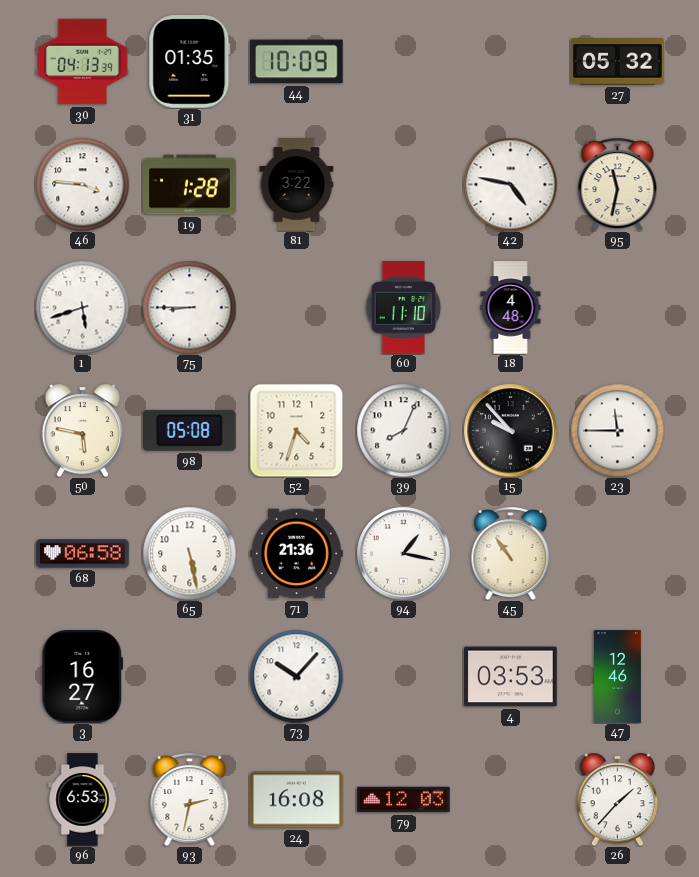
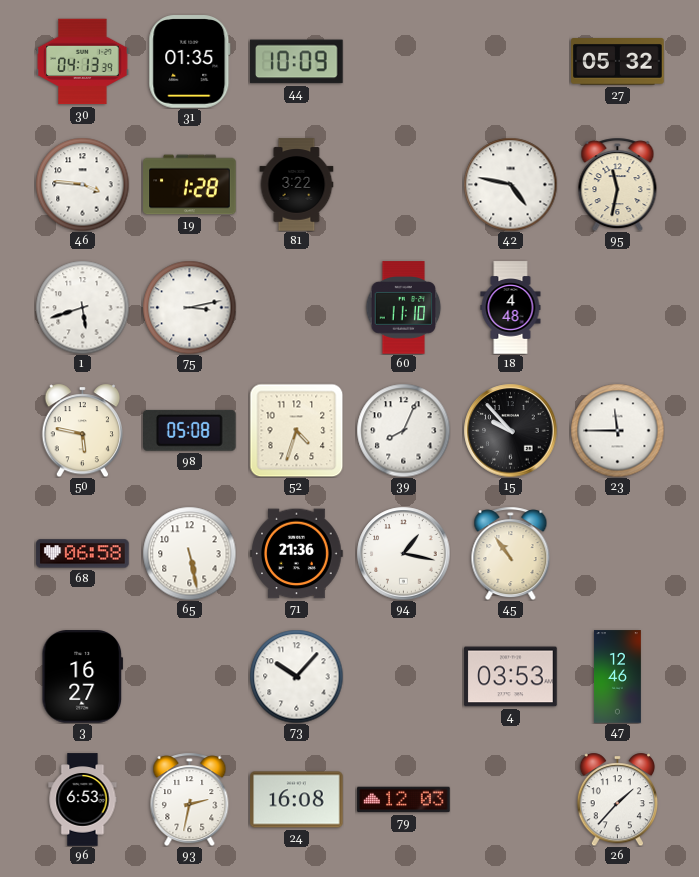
75: 8:45 -> 3:13
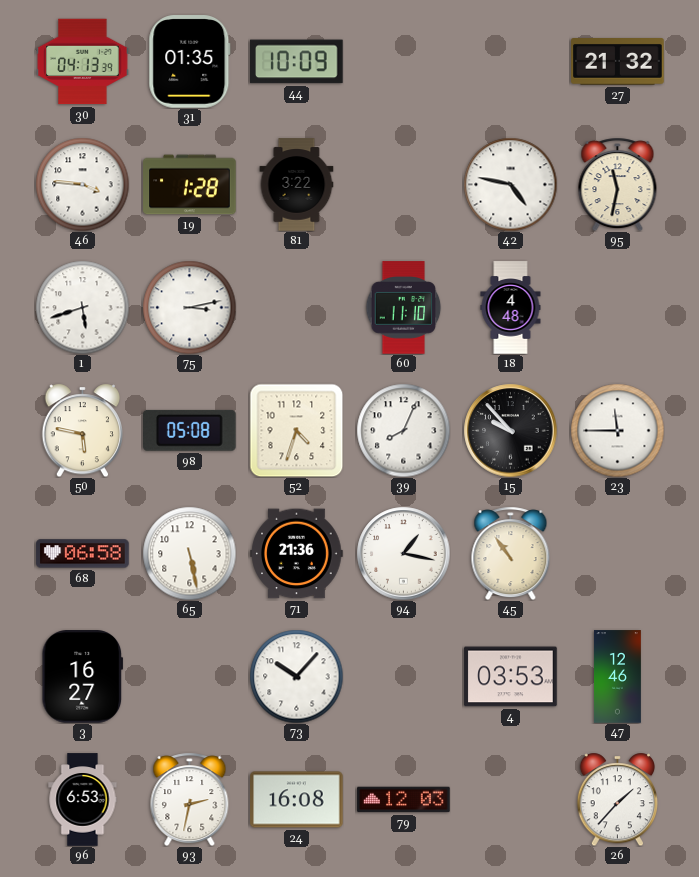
27: 05:32 -> 21:32
